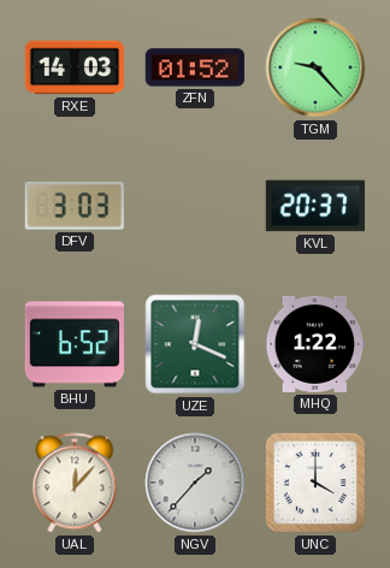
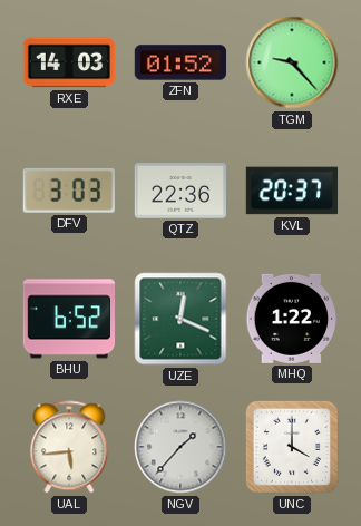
QTZ: none -> 22:36
UAL: 12:07 -> 5:44
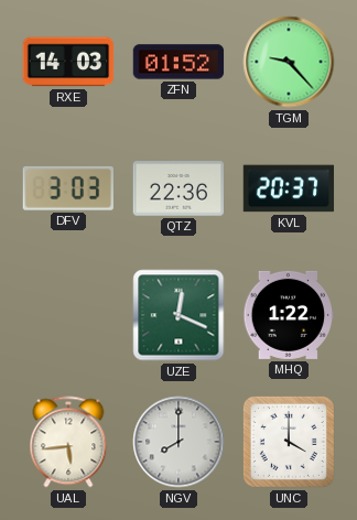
BHU: 6:52 -> none
NGV: 1:37 -> 8:00
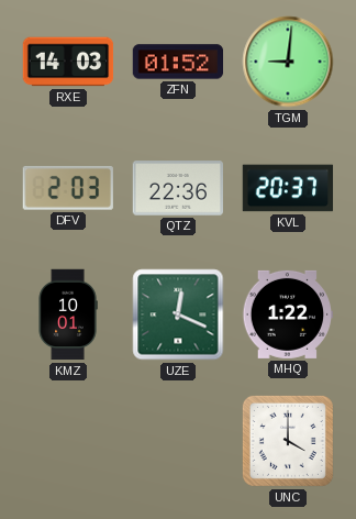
TGM: 9:23 -> 9:01
DFV: 3:03 -> 2:03
KMZ: none -> 10:01
UAL: 5:44 -> none
NGV: 8:00 -> none
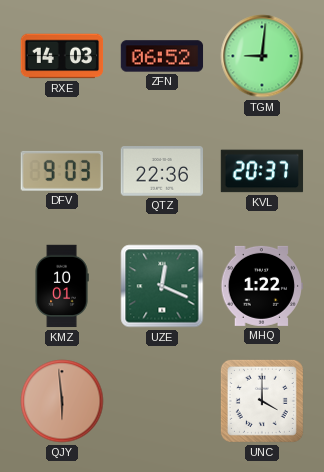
ZFN: 01:52 -> 06:52
DFV: 2:03 -> 9:03
QJY: none -> 5:59
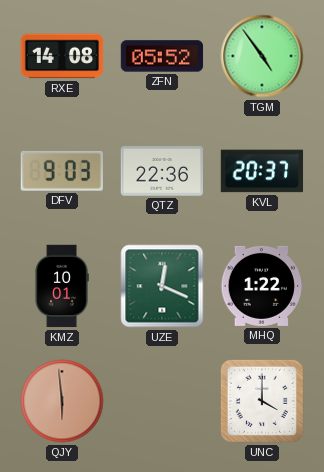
RXE: 14:03 -> 14:08
ZFN: 06:52 -> 05:52
TGM: 9:01 -> 4:54
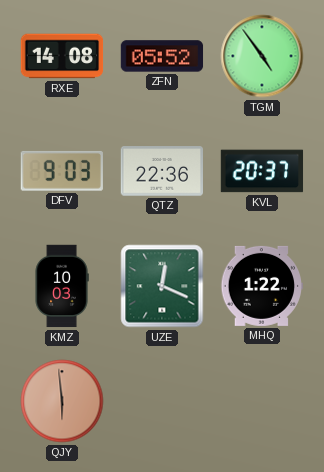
KMZ: 10:01 -> 10:03
UNC: 4:00 -> none
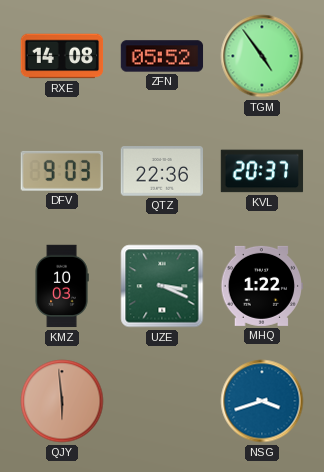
UZE: 12:19 -> 3:19
NSG: none -> 3:42
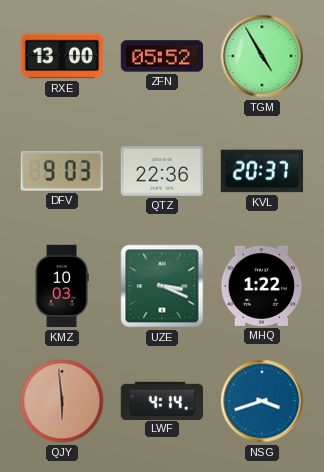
RXE: 14:08 -> 13:00
TGM: 4:54 -> 4:55
LWF: none -> 4:14
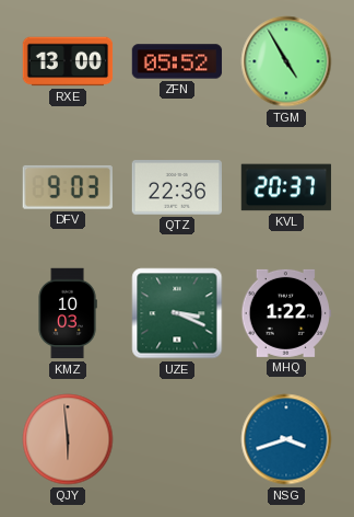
LWF: 4:14 -> none
